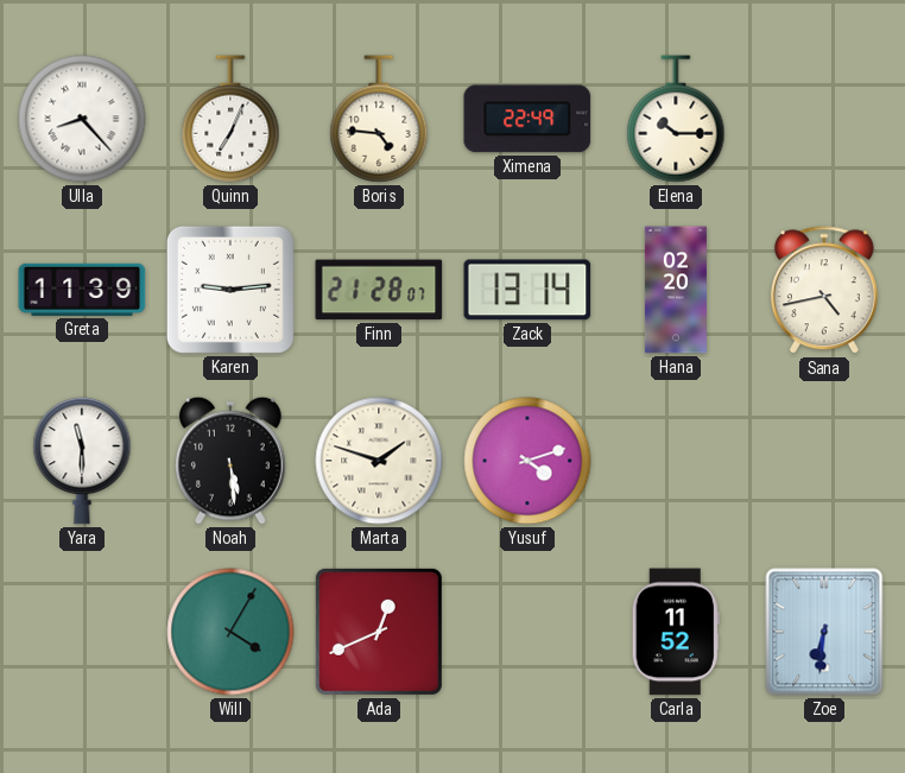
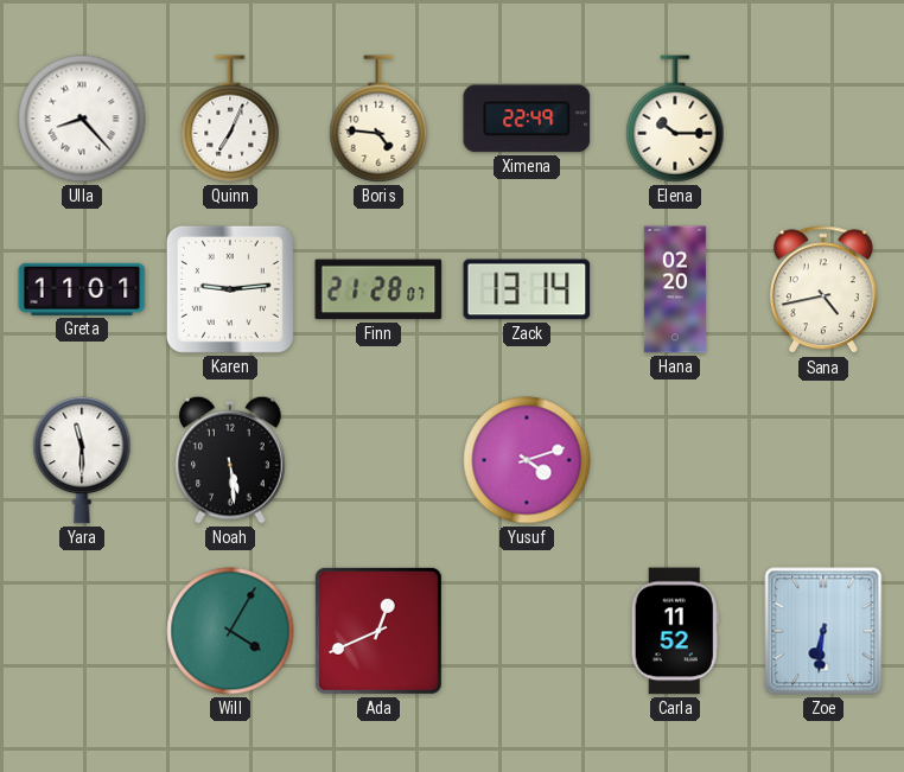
Greta: 11:39 -> 11:01
Marta: 1:48 -> none
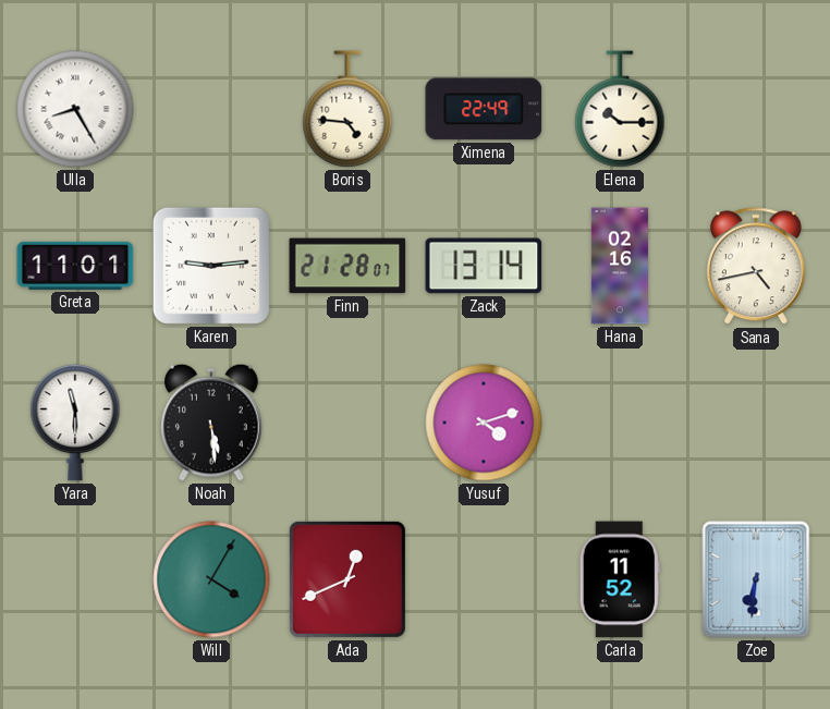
Ulla: 8:23 -> 8:25
Quinn: 7:04 -> none
Hana: 02:20 -> 02:16
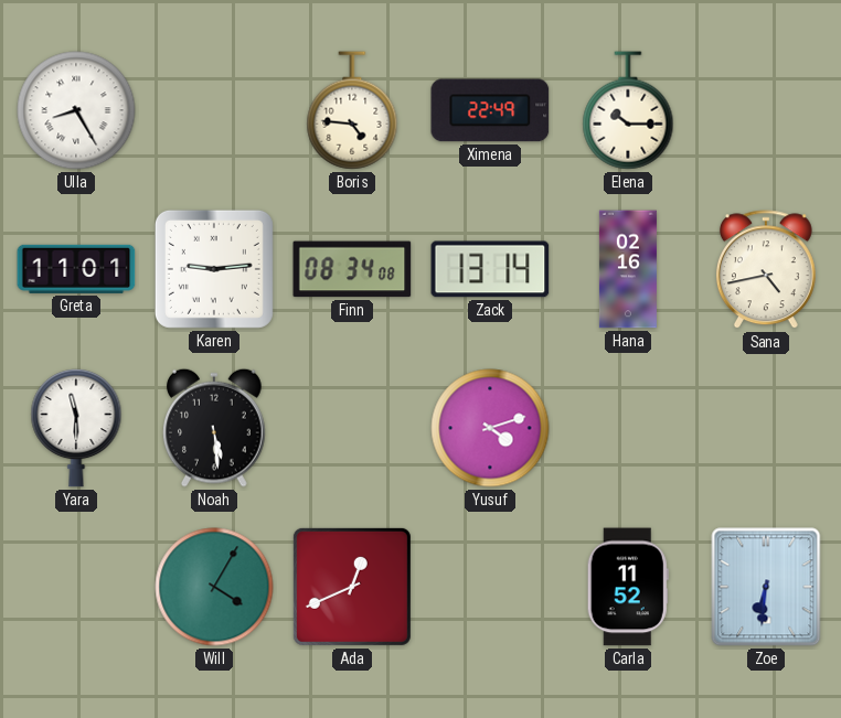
Finn: 21:28 -> 08:34
